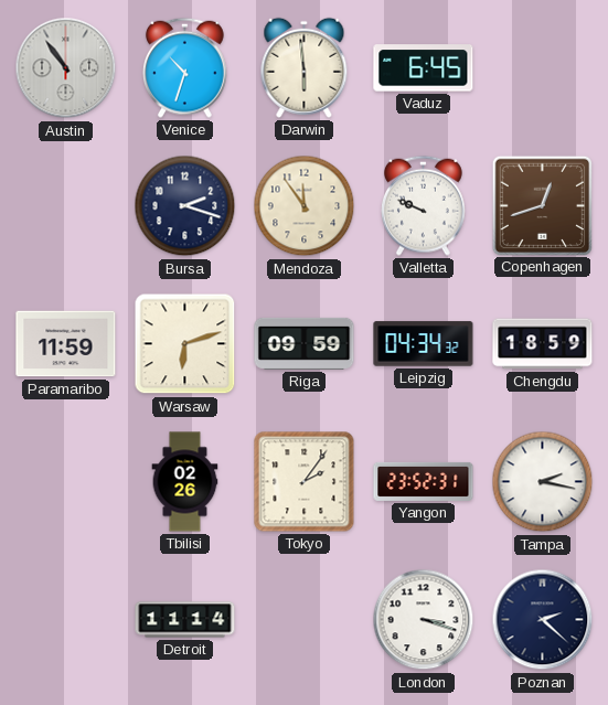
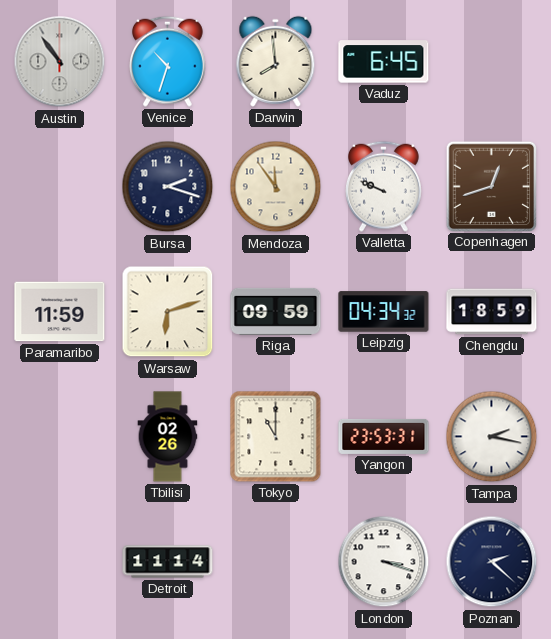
Darwin: 5:59 -> 7:59
Tokyo: 2:06 -> 11:00
Yangon: 23:52 -> 23:53
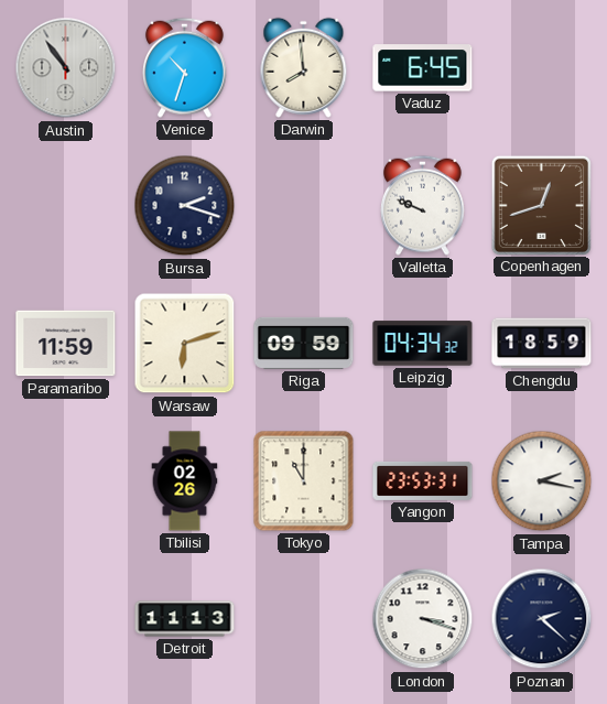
Mendoza: 11:54 -> none
Detroit: 11:14 -> 11:13
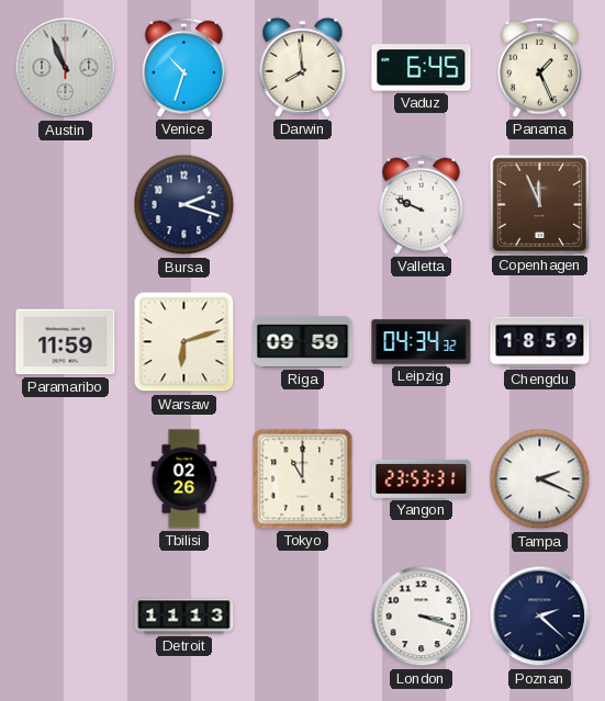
Austin: 10:54 -> 10:56
Panama: none -> 1:26
Copenhagen: 12:42 -> 11:56
Tampa: 2:17 -> 2:19
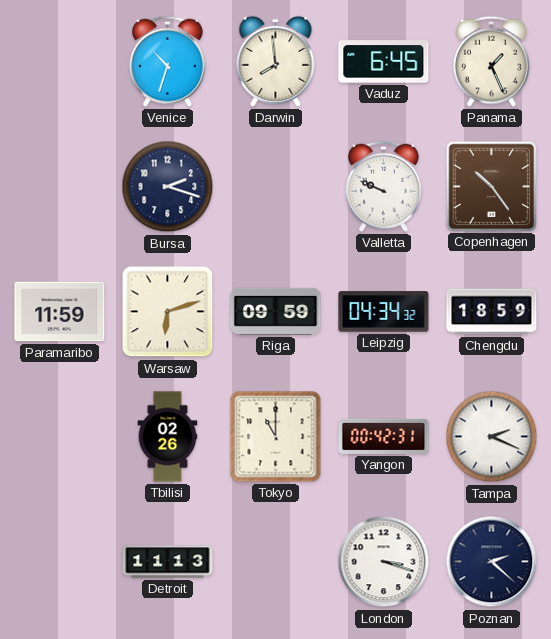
Austin: 10:56 -> none
Copenhagen: 11:56 -> 10:24
Yangon: 23:53 -> 00:42
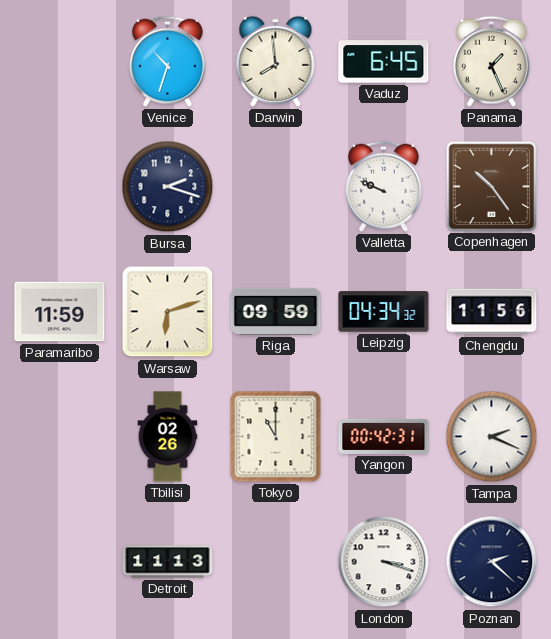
Chengdu: 18:59 -> 11:56
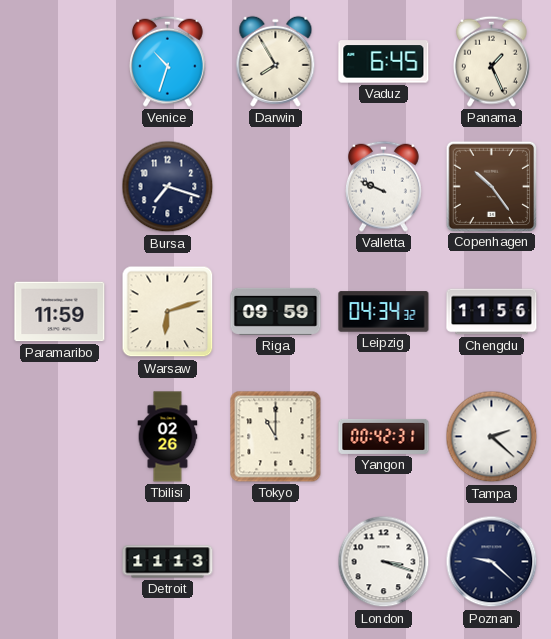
Darwin: 7:59 -> 7:55
Bursa: 2:18 -> 7:18
Tampa: 2:19 -> 2:22
Poznan: 2:22 -> 9:22
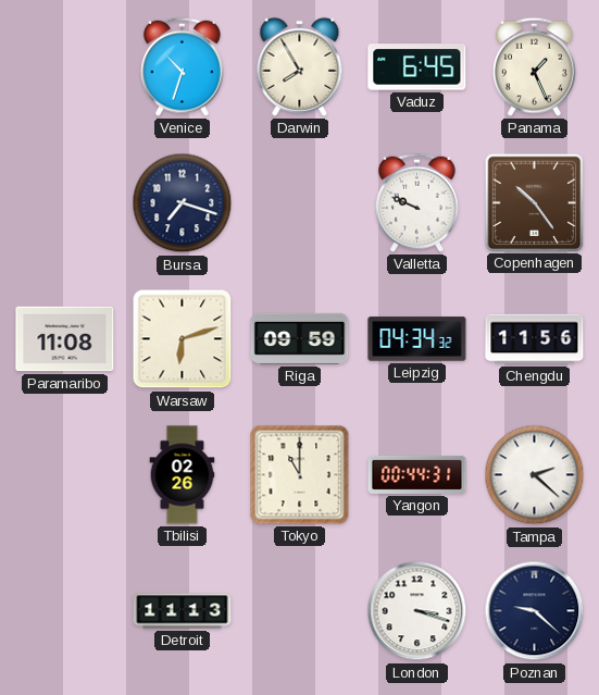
Paramaribo: 11:59 -> 11:08
Yangon: 00:42 -> 00:44
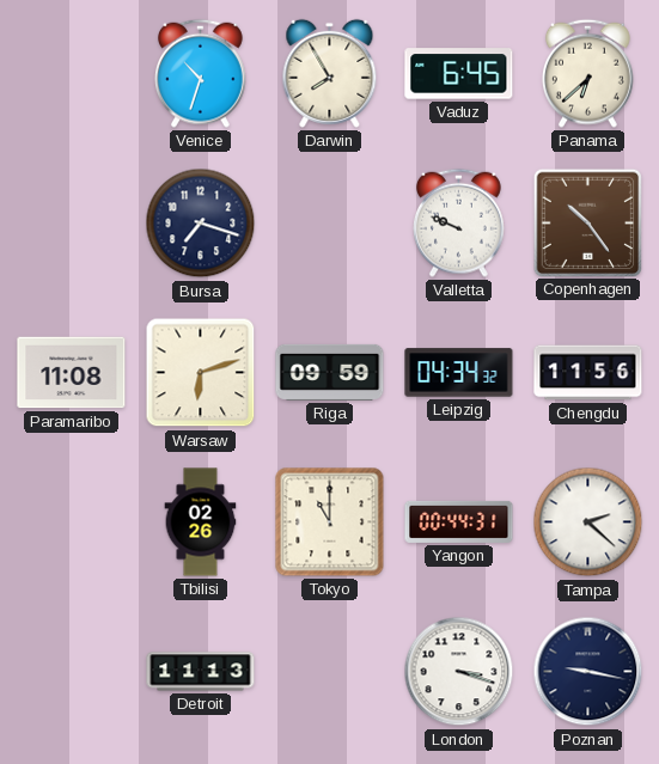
Panama: 1:26 -> 6:38
Poznan: 9:22 -> 9:17
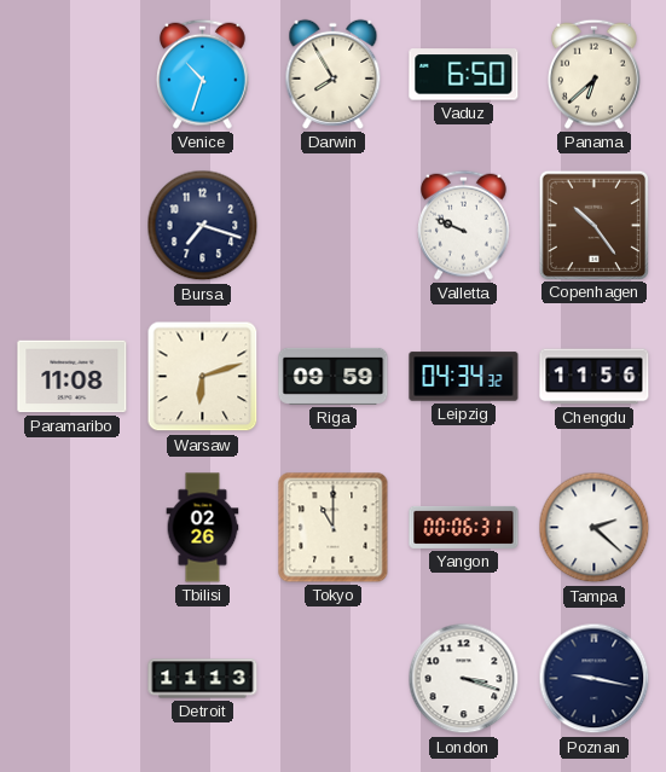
Vaduz: 6:45 -> 6:50
Yangon: 00:44 -> 00:06
